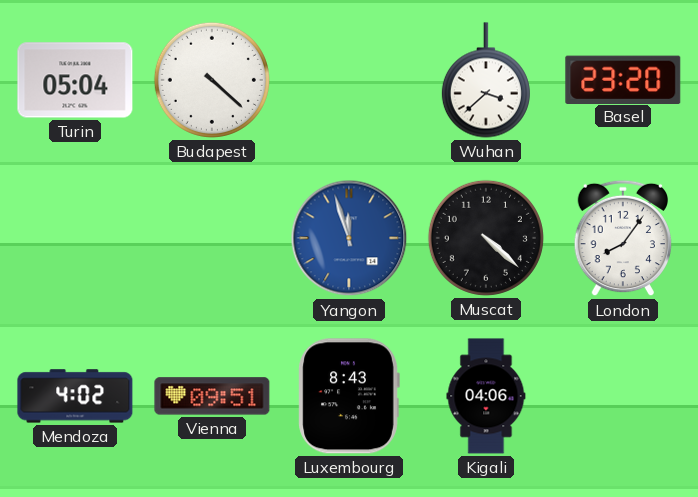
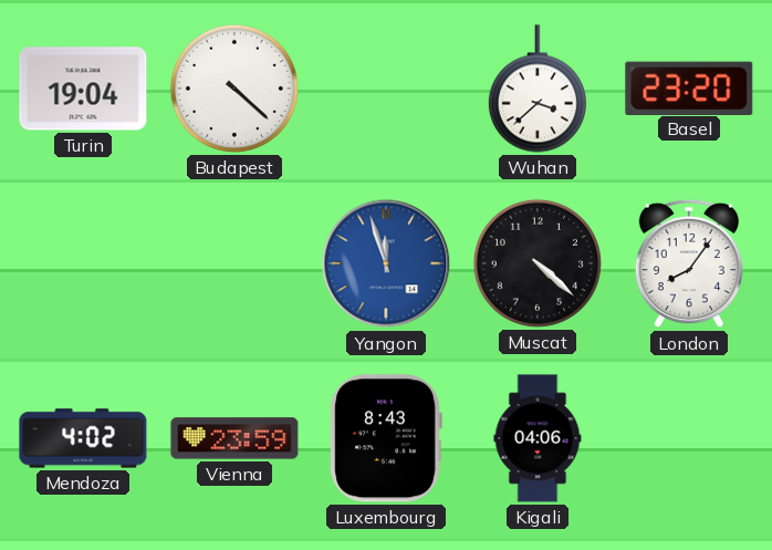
Turin: 05:04 -> 19:04
Vienna: 09:51 -> 23:59
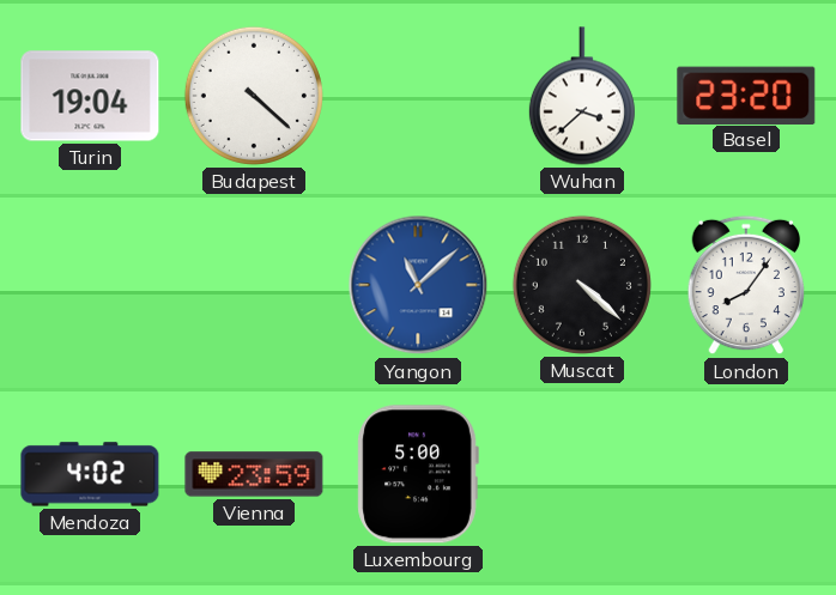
Yangon: 11:57 -> 11:08
Luxembourg: 8:43 -> 5:00
Kigali: 04:06 -> none
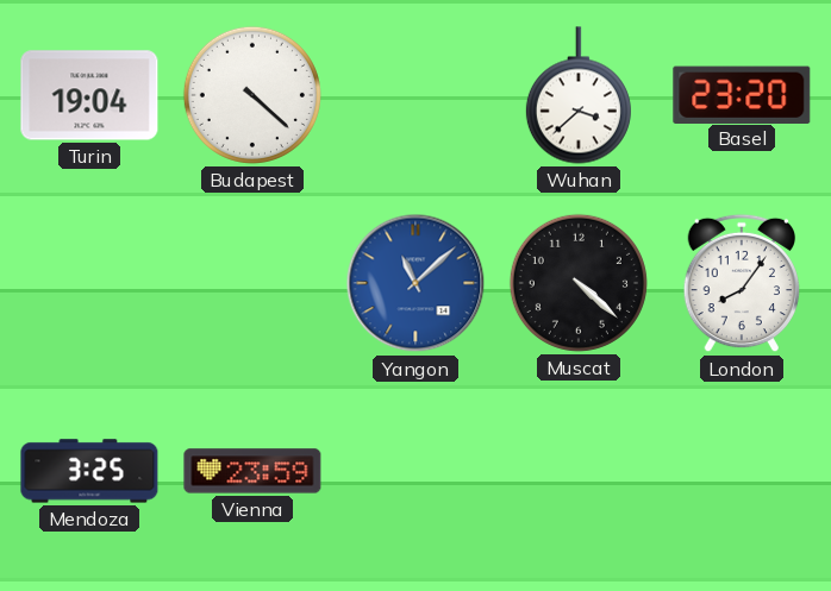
Mendoza: 4:02 -> 3:25
Luxembourg: 5:00 -> none
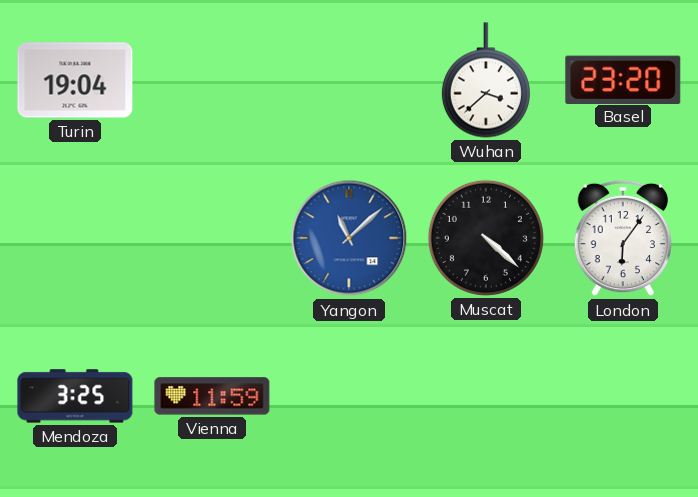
Budapest: 4:22 -> none
London: 8:06 -> 6:06
Vienna: 23:59 -> 11:59
